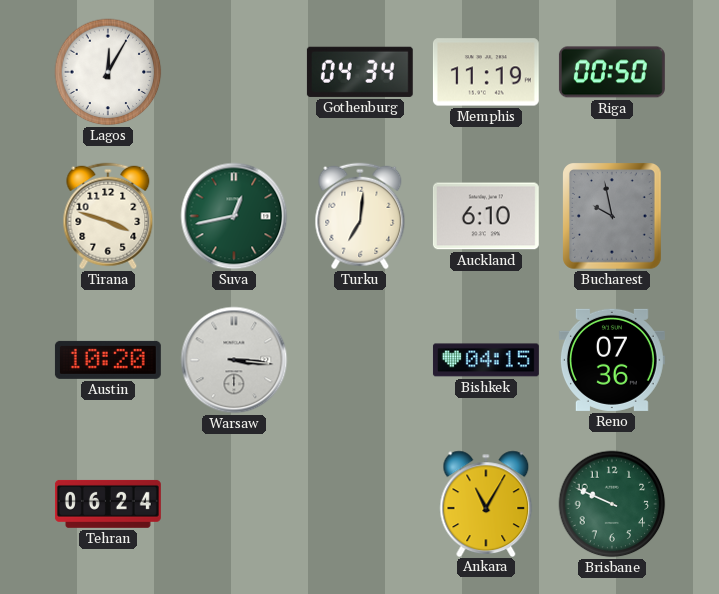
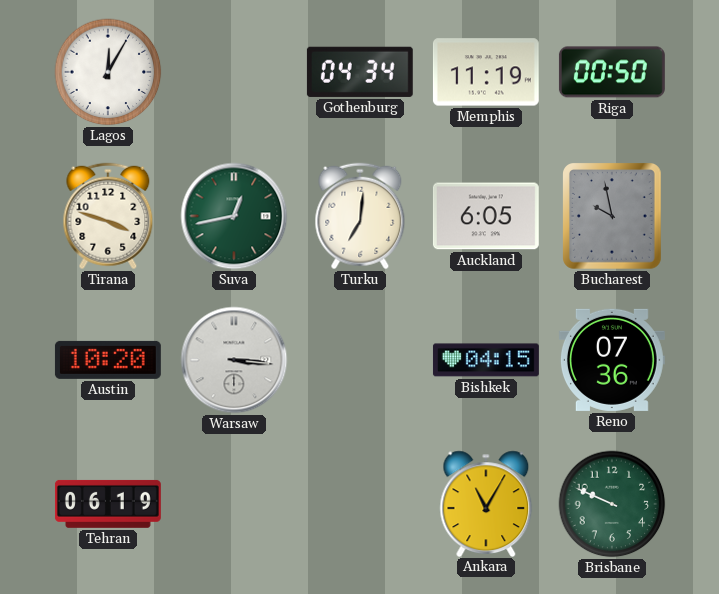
Auckland: 6:10 -> 6:05
Tehran: 06:24 -> 06:19
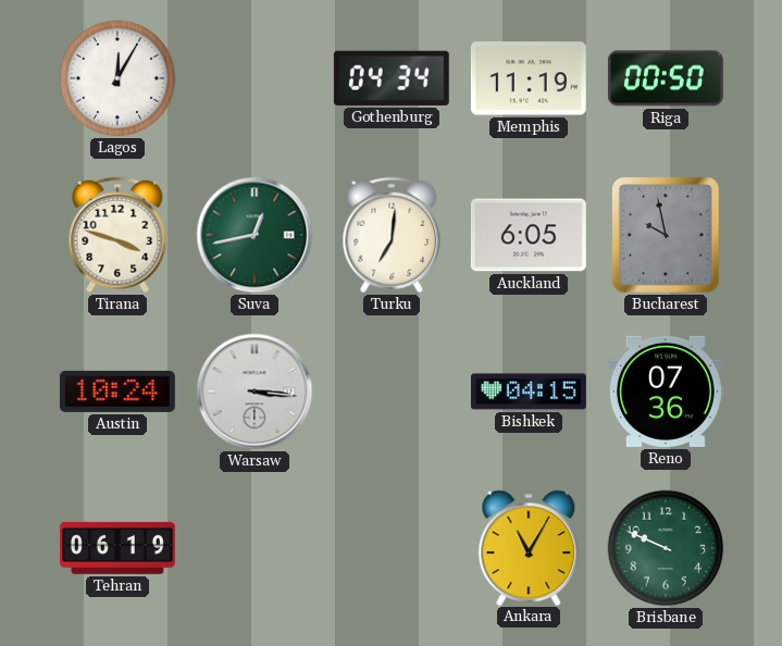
Austin: 10:20 -> 10:24
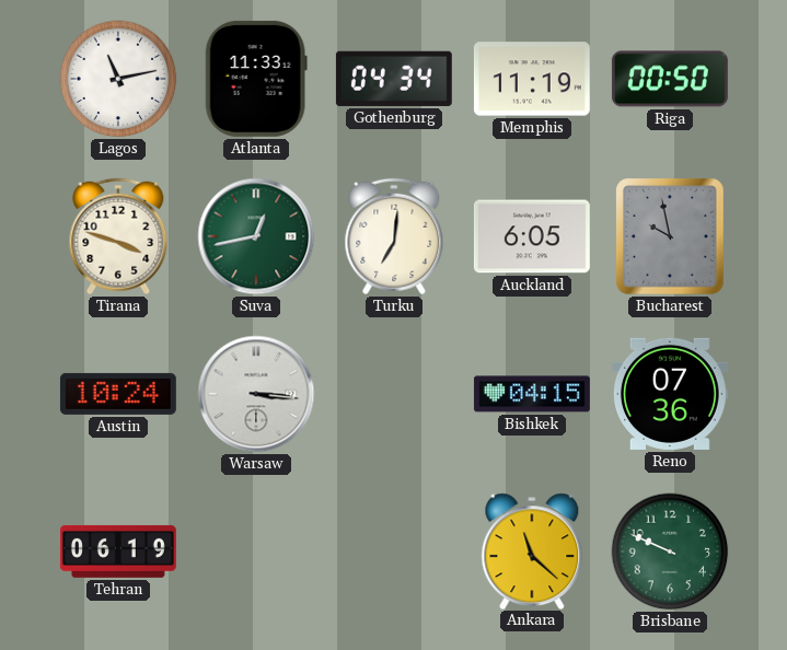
Lagos: 12:05 -> 11:13
Atlanta: none -> 11:33
Ankara: 11:05 -> 11:22
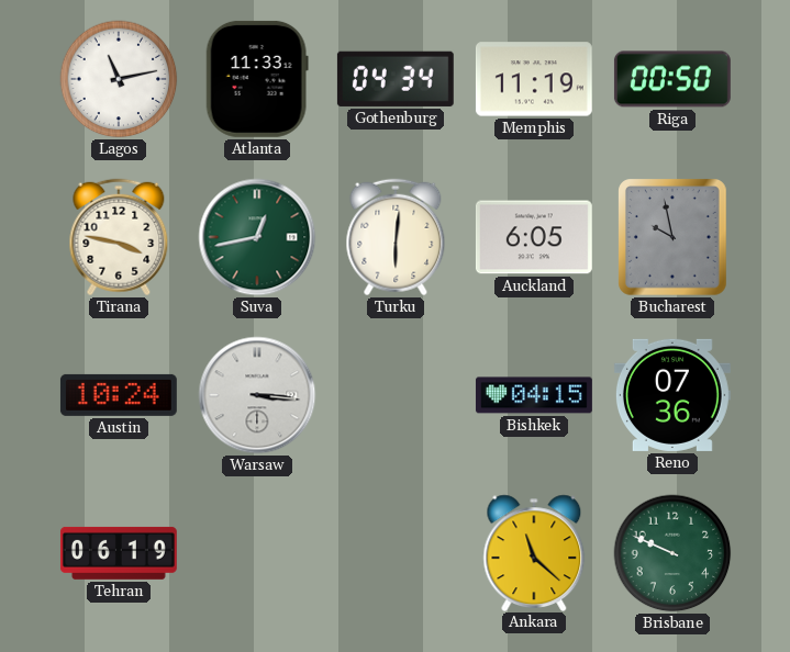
Tirana: 3:48 -> 3:47
Turku: 7:01 -> 6:01
